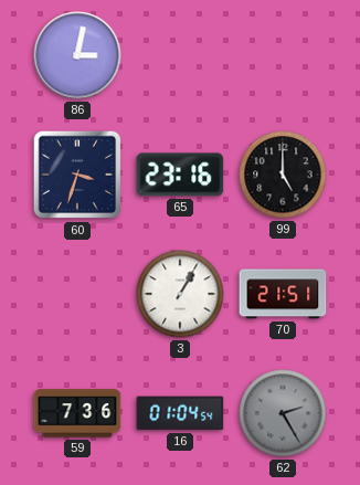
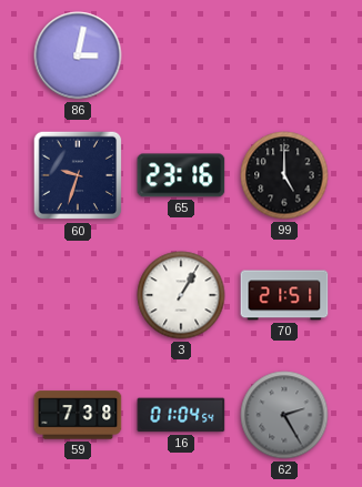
60: 3:33 -> 9:33
59: 7:36 -> 7:38
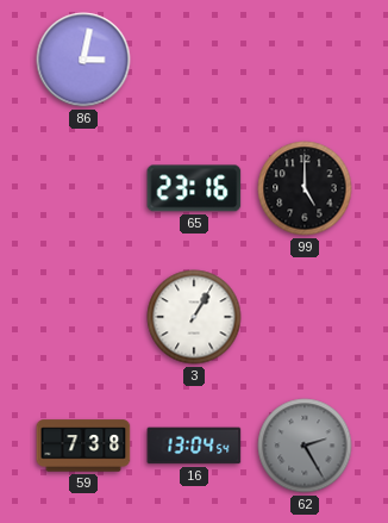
60: 9:33 -> none
70: 21:51 -> none
16: 01:04 -> 13:04
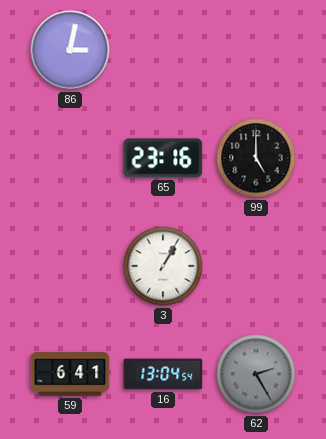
59: 7:38 -> 6:41
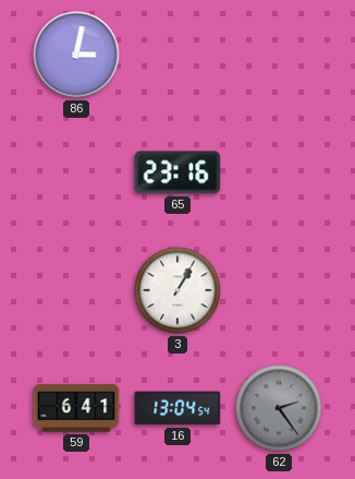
99: 5:00 -> none
62: 2:25 -> 2:24
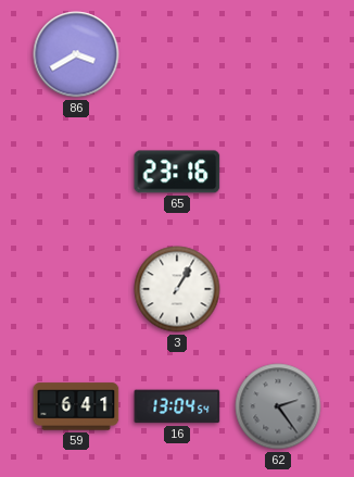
86: 3:02 -> 3:40
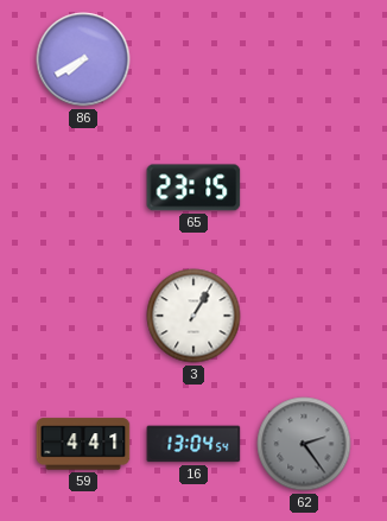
86: 3:40 -> 7:40
65: 23:16 -> 23:15
59: 6:41 -> 4:41
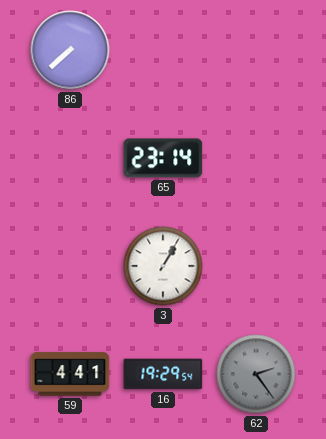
86: 7:40 -> 7:38
65: 23:15 -> 23:14
16: 13:04 -> 19:29
